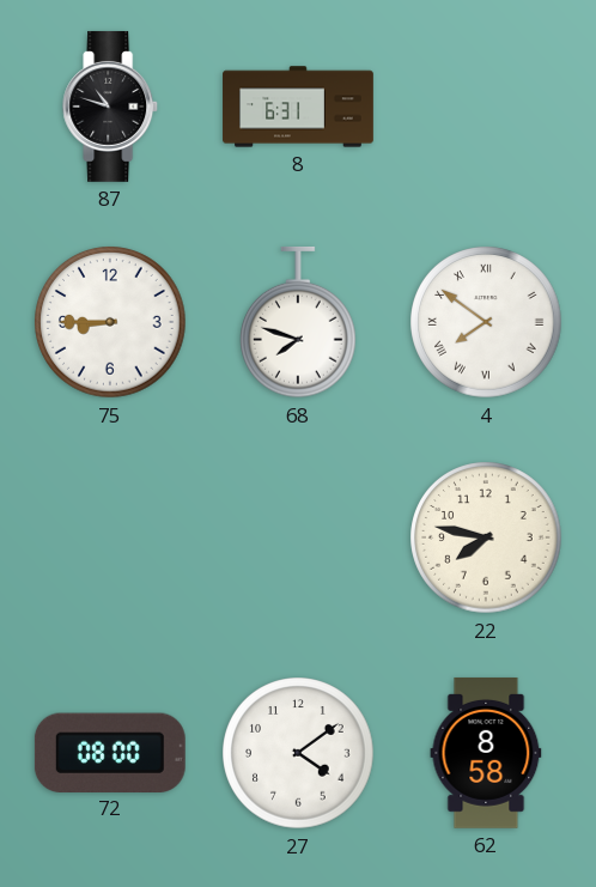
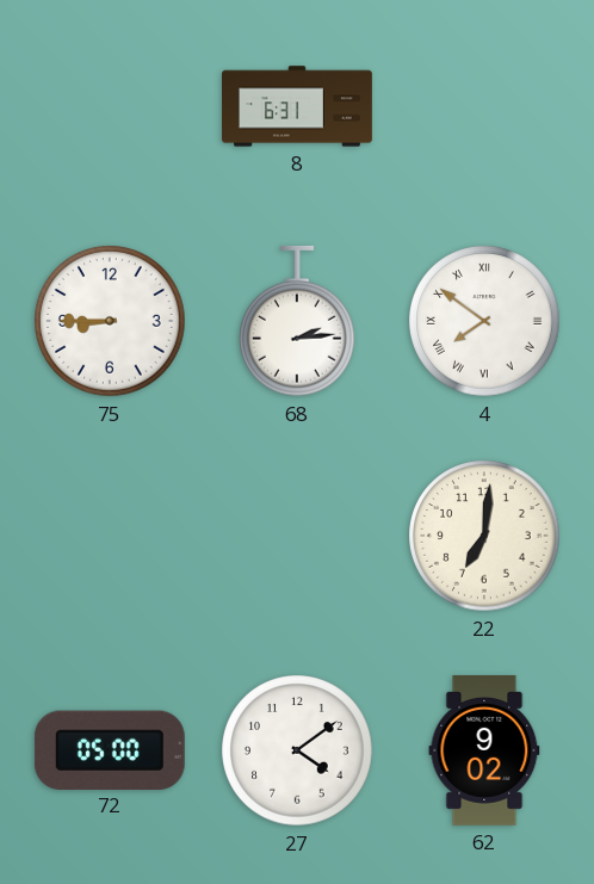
87: 10:48 -> none
68: 7:48 -> 2:14
22: 7:47 -> 7:01
72: 08:00 -> 05:00
62: 8:58 -> 9:02
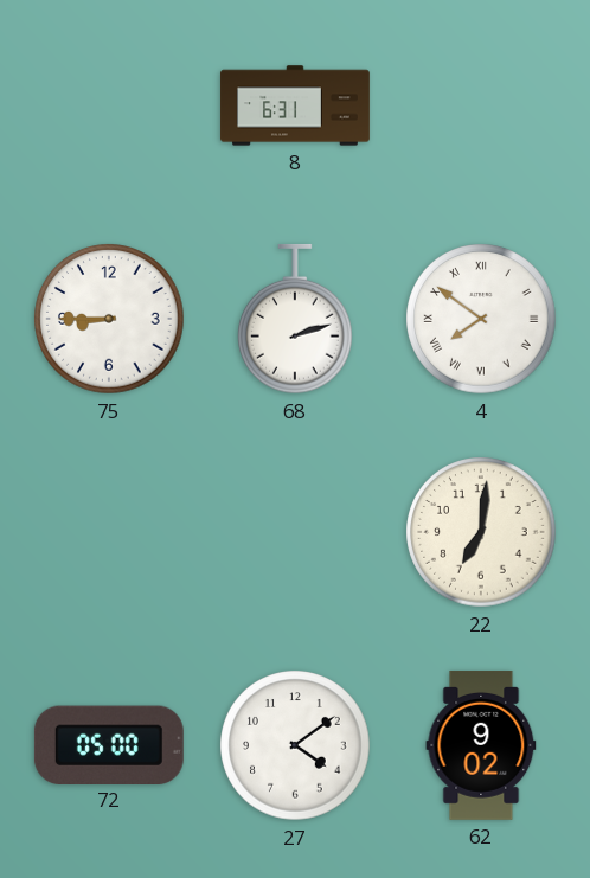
68: 2:14 -> 2:12
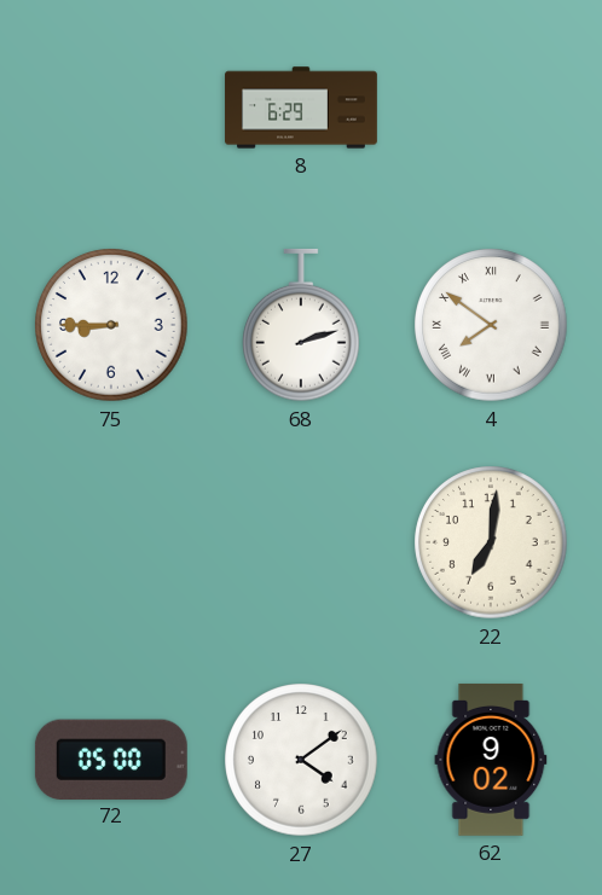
8: 6:31 -> 6:29
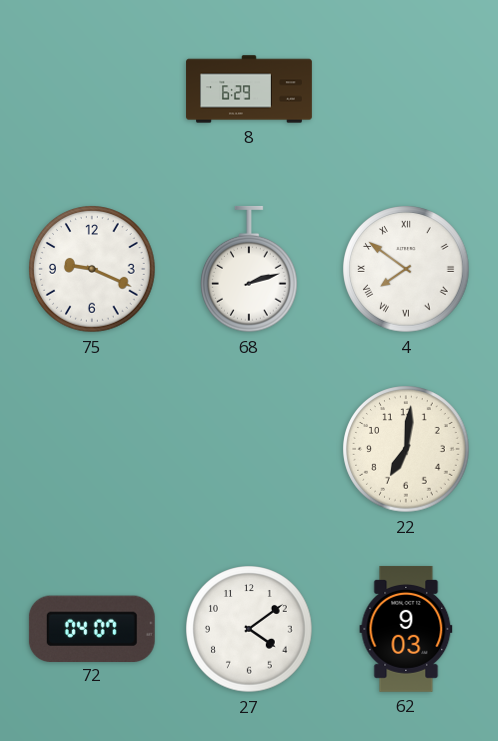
75: 8:45 -> 9:19
72: 05:00 -> 04:07
62: 9:02 -> 9:03
